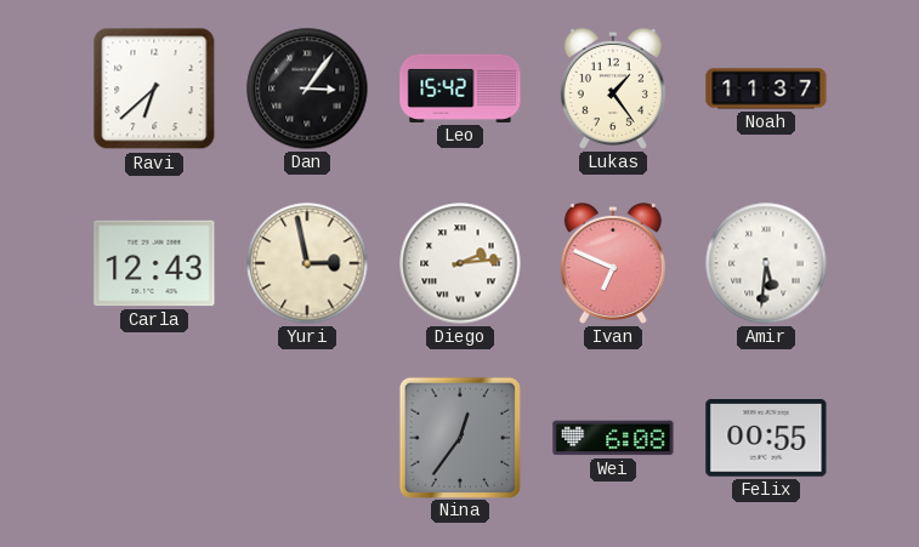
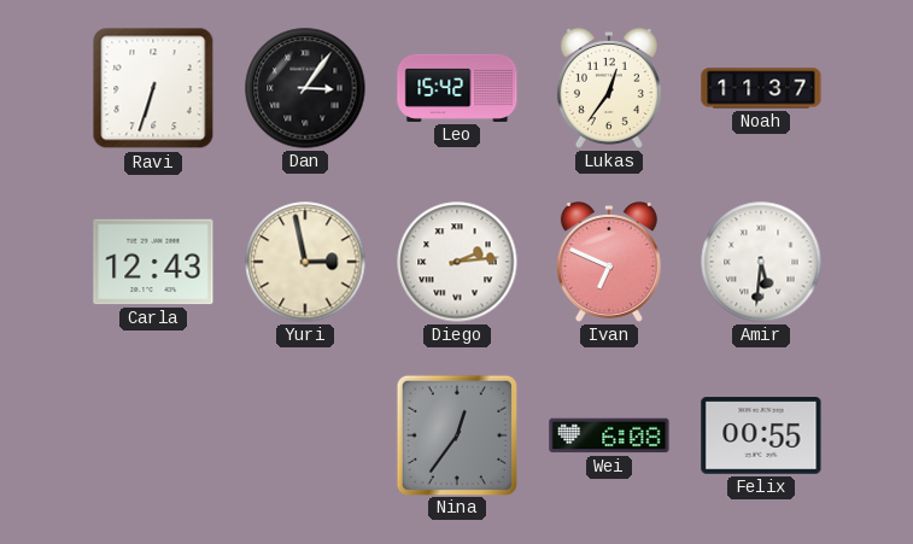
Ravi: 6:38 -> 6:33
Lukas: 1:24 -> 12:36
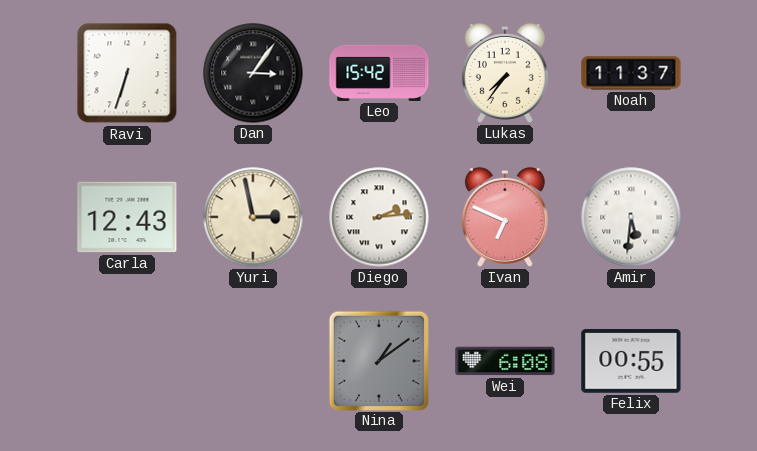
Lukas: 12:36 -> 7:36
Nina: 12:36 -> 1:09
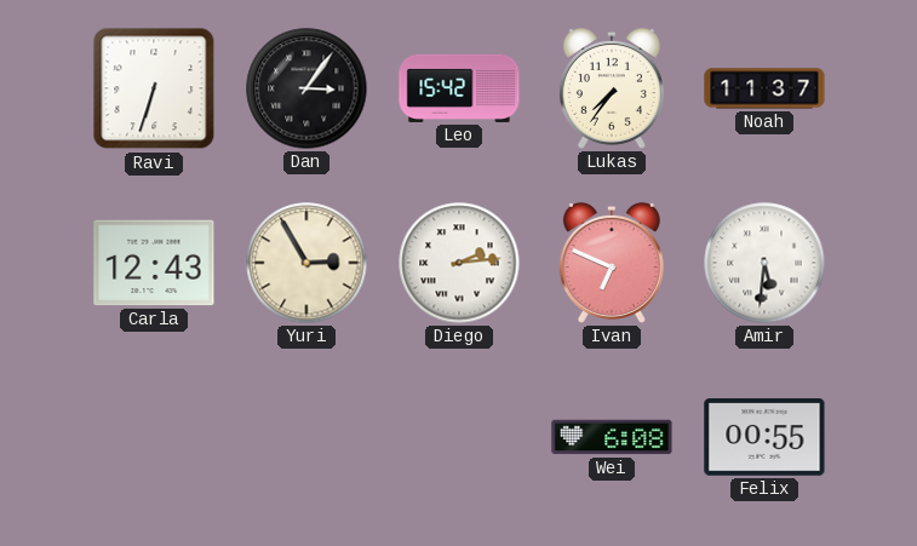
Yuri: 2:58 -> 2:55
Nina: 1:09 -> none
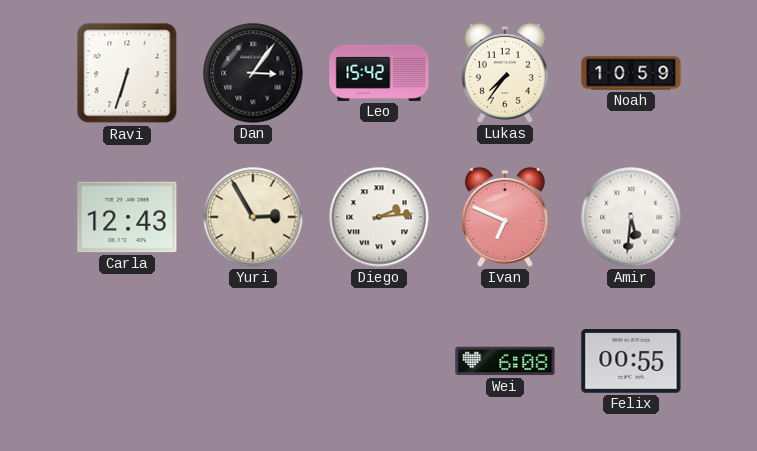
Noah: 11:37 -> 10:59
